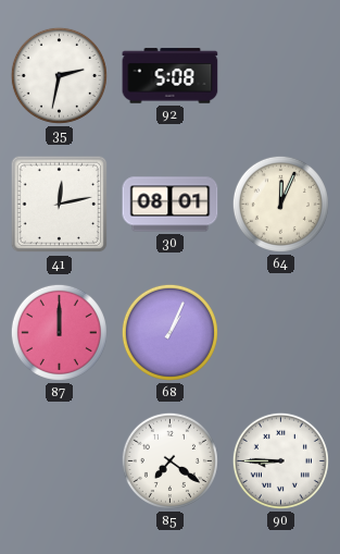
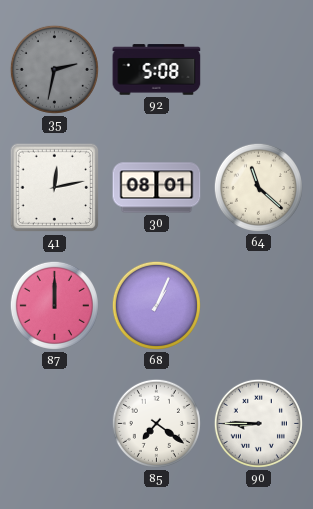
35 dial: white -> grey
64: 12:04 -> 11:22
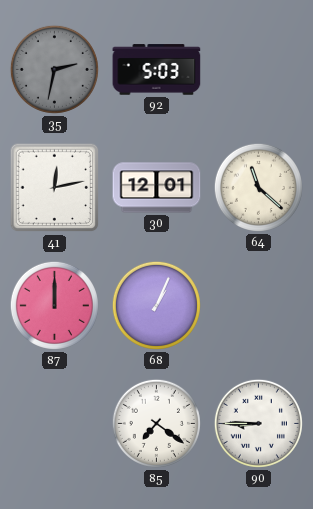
92: 5:08 -> 5:03
30: 08:01 -> 12:01
